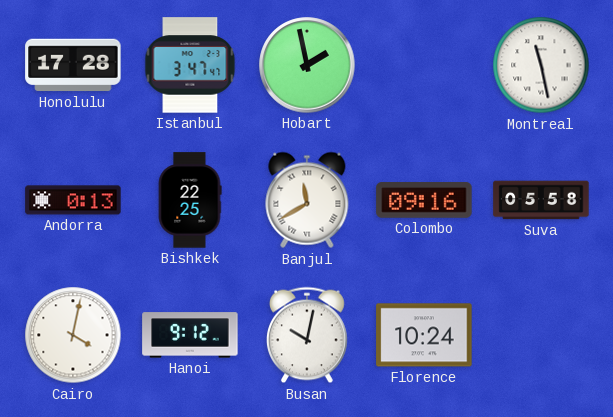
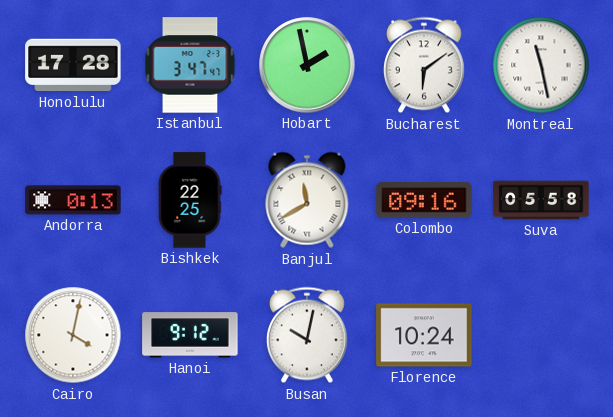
Bucharest: none -> 6:09
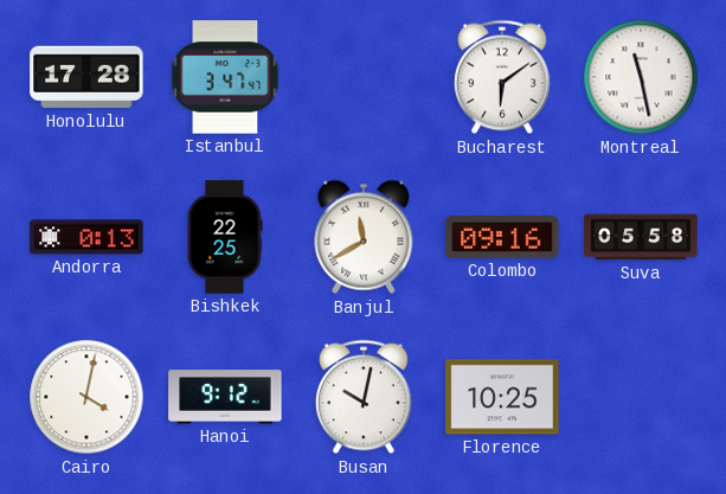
Hobart: 1:58 -> none
Florence: 10:24 -> 10:25
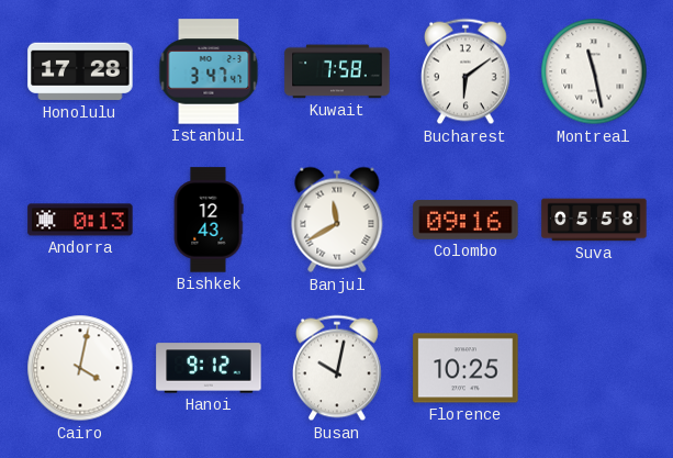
Kuwait: none -> 7:58
Bishkek: 22:25 -> 12:43
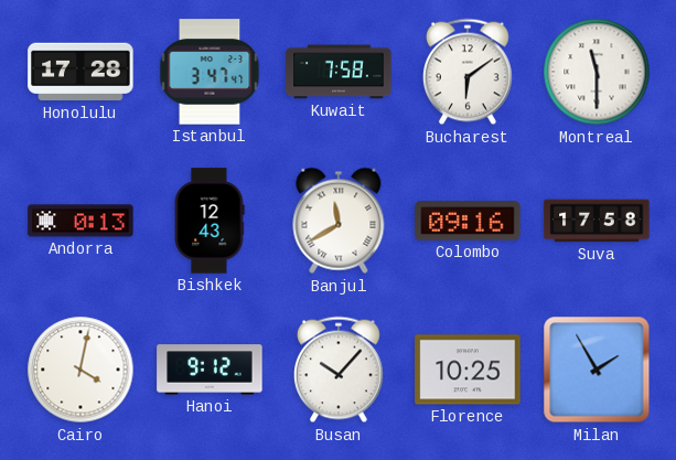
Montreal: 11:28 -> 11:30
Suva: 05:58 -> 17:58
Busan: 10:02 -> 10:07
Milan: none -> 1:55
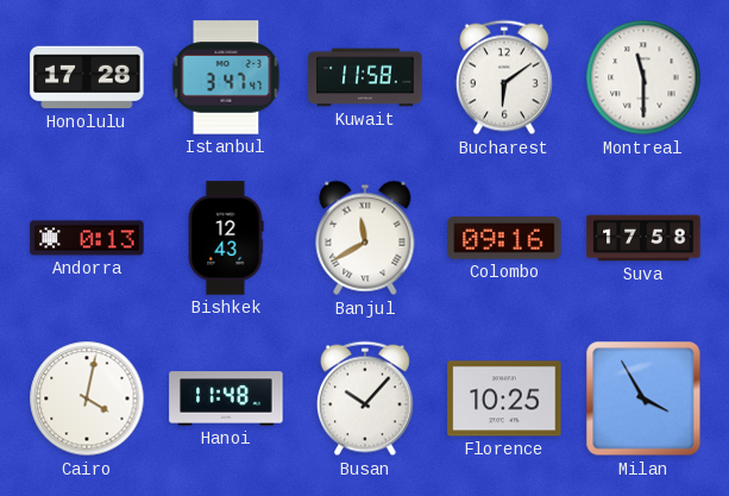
Kuwait: 7:58 -> 11:58
Hanoi: 9:12 -> 11:48
Milan: 1:55 -> 3:55
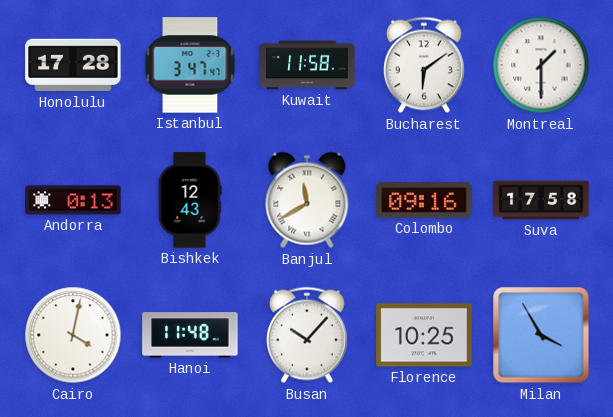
Montreal: 11:30 -> 1:30
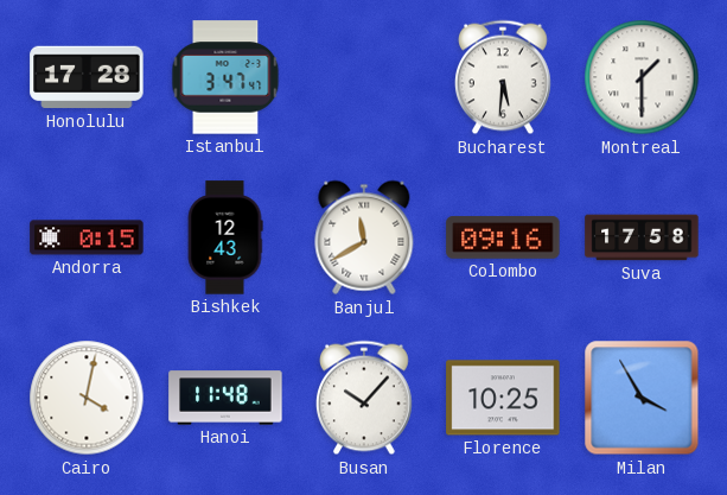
Kuwait: 11:58 -> none
Bucharest: 6:09 -> 5:31
Andorra: 0:13 -> 0:15
